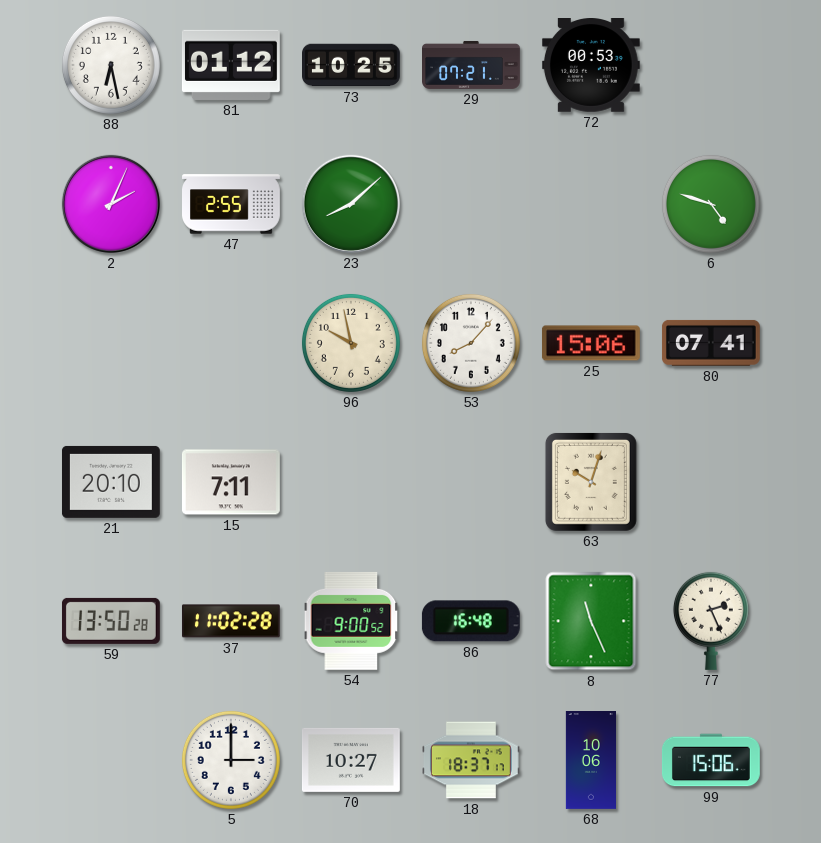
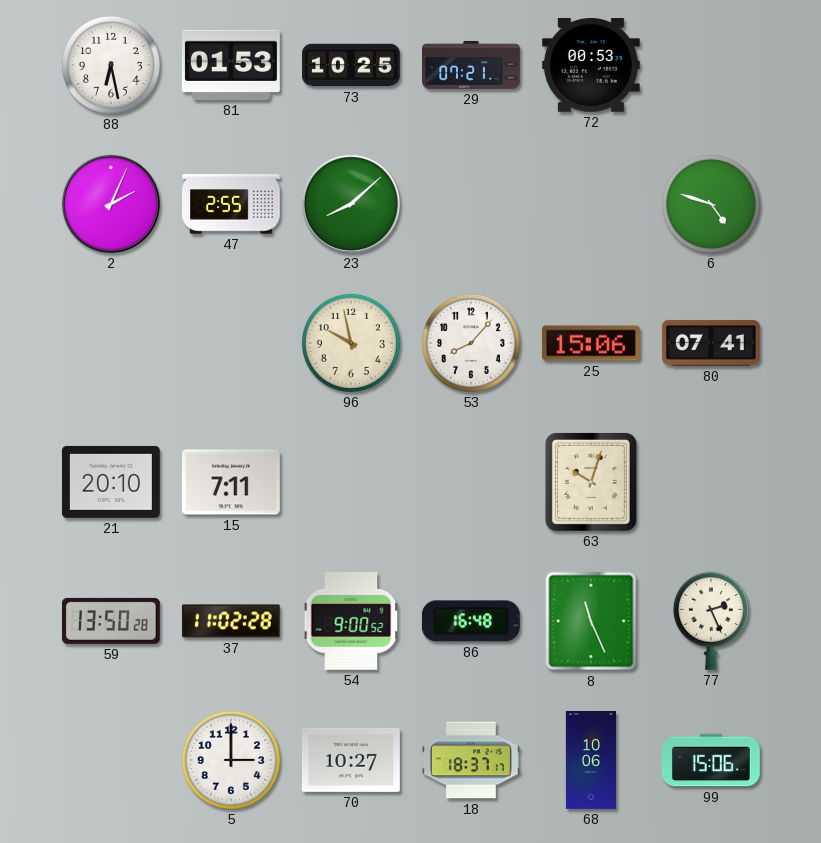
81: 01:12 -> 01:53
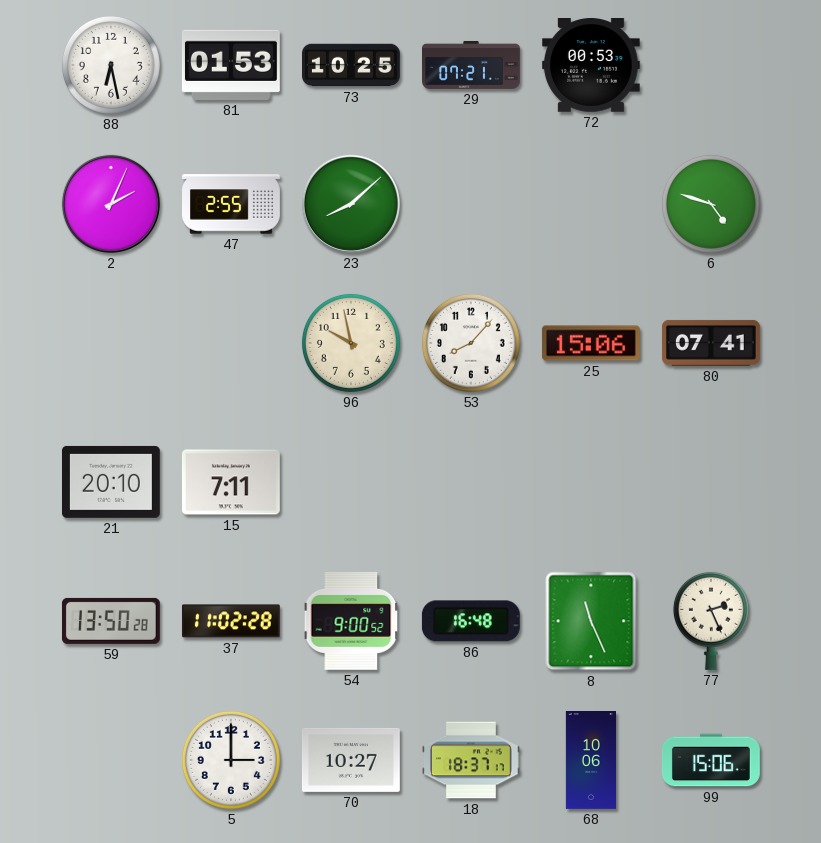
63: 10:03 -> none
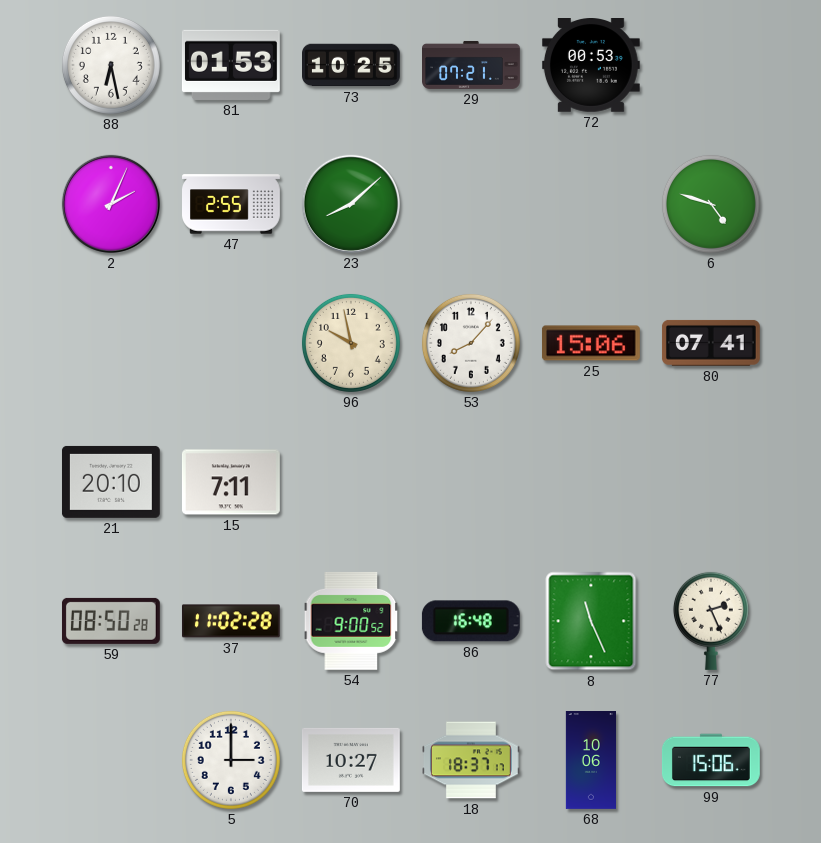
59: 13:50 -> 08:50
